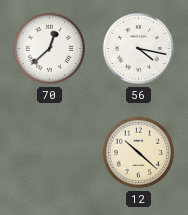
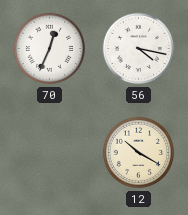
70: 12:38 -> 12:34
12: 10:22 -> 10:20
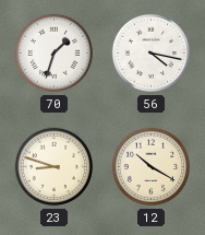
70: 12:34 -> 1:33
23: none -> 8:48
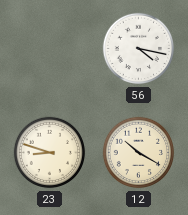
70: 1:33 -> none
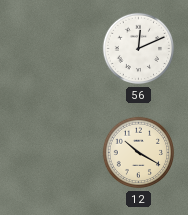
56: 4:17 -> 12:11
23: 8:48 -> none
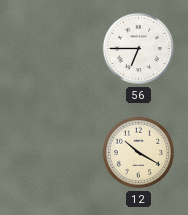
56: 12:11 -> 6:45
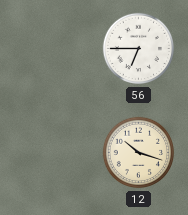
12: 10:20 -> 10:18
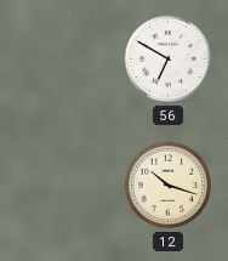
56: 6:45 -> 6:50
